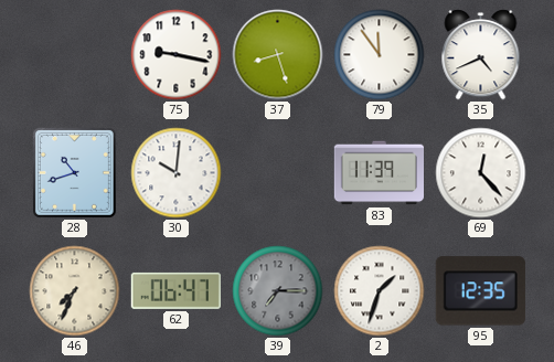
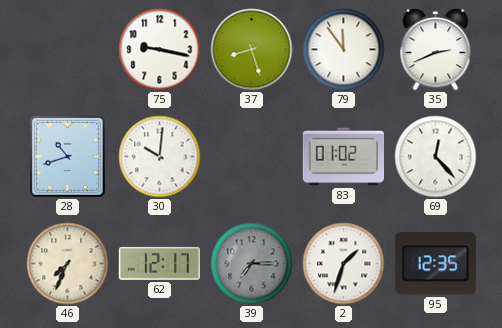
35: 4:41 -> 2:41
83: 11:39 -> 01:02
62: 06:47 -> 12:17
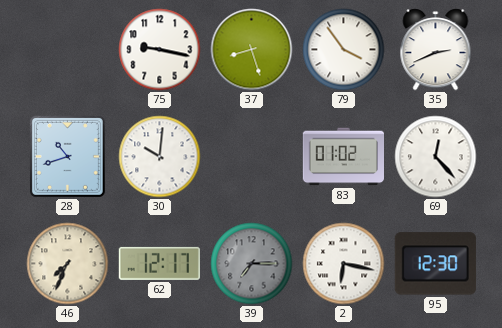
79: 11:54 -> 3:54
2: 1:33 -> 6:17
95: 12:35 -> 12:30
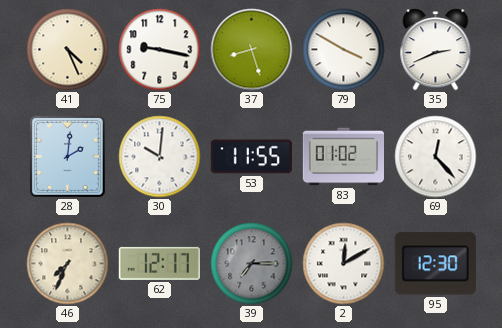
41: none -> 4:26
79: 3:54 -> 3:50
28: 10:42 -> 2:01
53: none -> 11:55
2: 6:17 -> 12:10
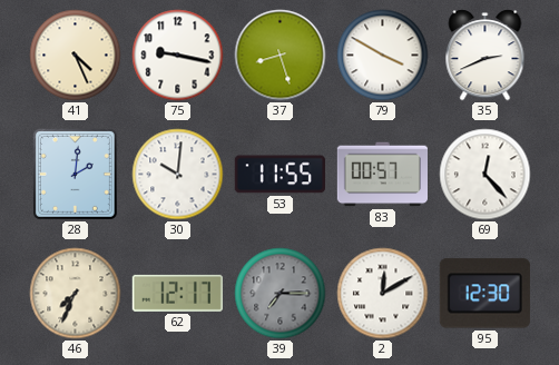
83: 01:02 -> 00:57
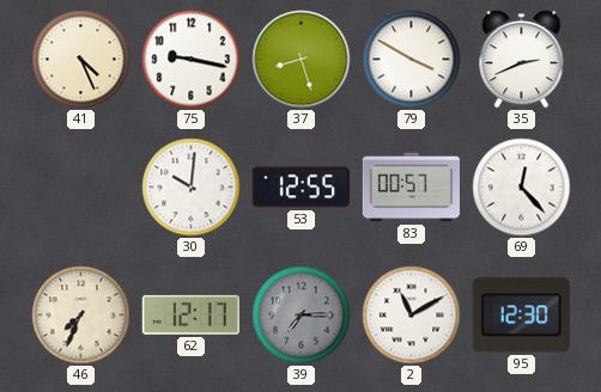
28: 2:01 -> none
53: 11:55 -> 12:55
2: 12:10 -> 11:10
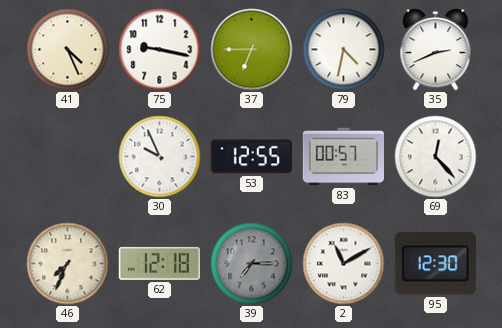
37: 8:27 -> 6:45
79: 3:50 -> 4:32
30: 10:01 -> 9:56
62: 12:17 -> 12:18
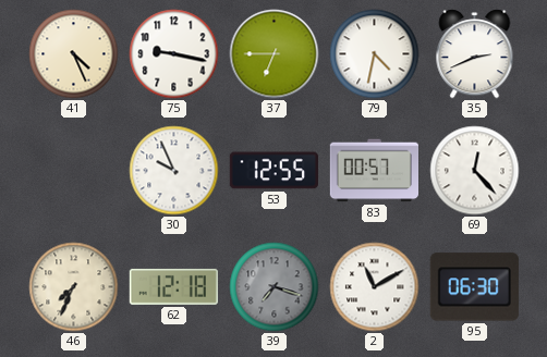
39: 7:15 -> 7:18
95: 12:30 -> 06:30
